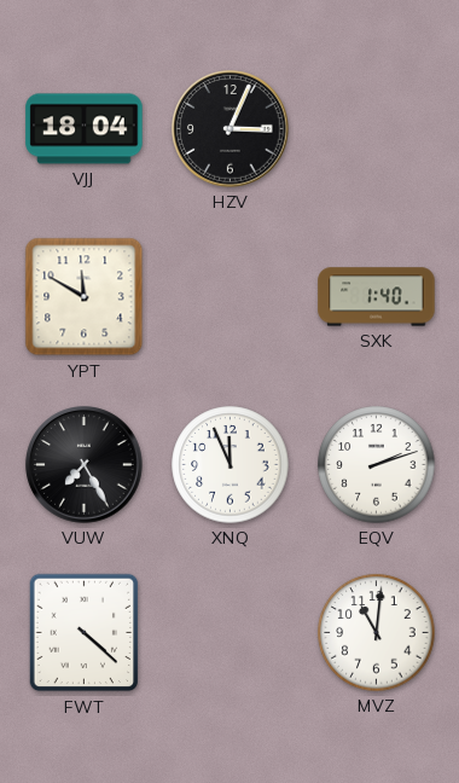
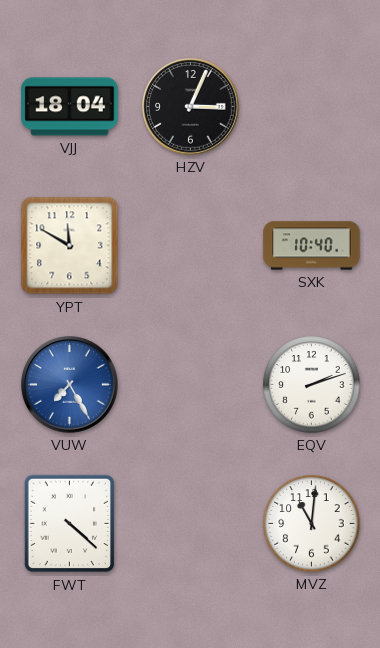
SXK: 1:40 -> 10:40
VUW dial: black -> blue
XNQ: 11:56 -> none
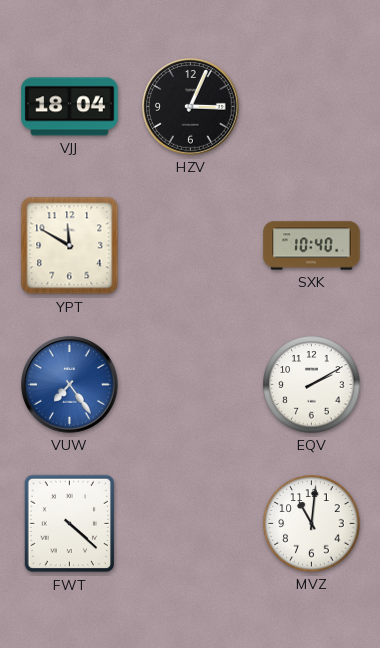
VUW: 7:25 -> 7:24
EQV: 2:12 -> 2:10
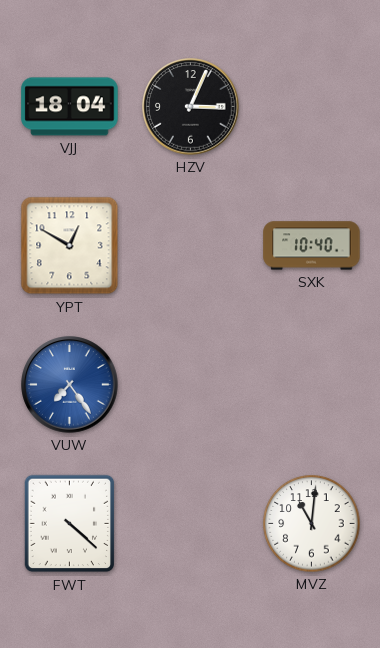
YPT: 11:50 -> 12:50
EQV: 2:10 -> none
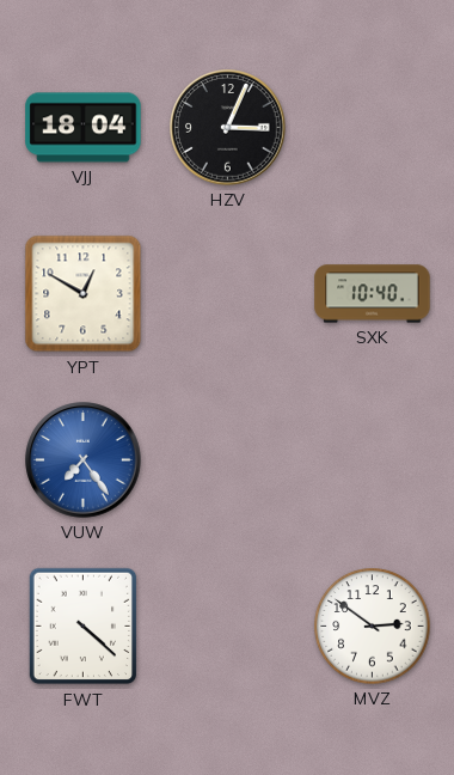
MVZ: 11:01 -> 2:51
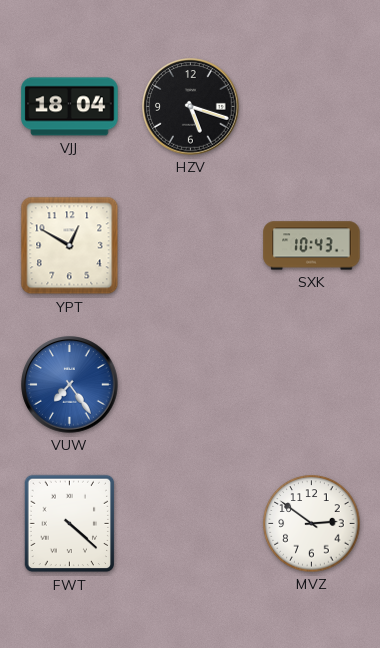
HZV: 3:04 -> 5:18
SXK: 10:40 -> 10:43
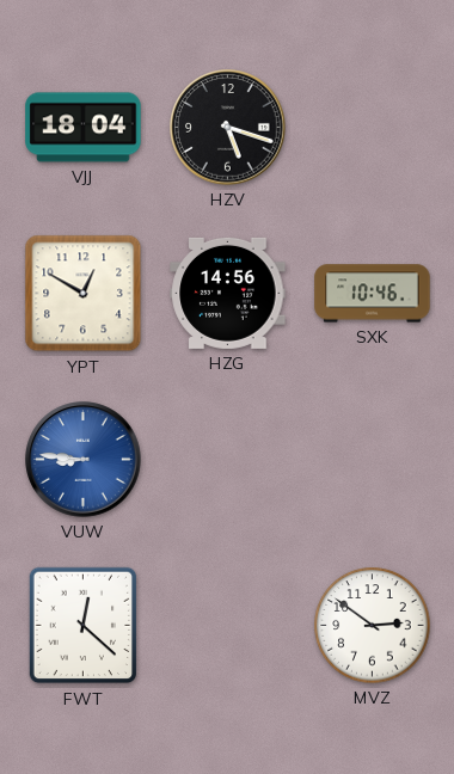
HZG: none -> 14:56
SXK: 10:43 -> 10:46
VUW: 7:24 -> 8:46
FWT: 4:22 -> 12:22
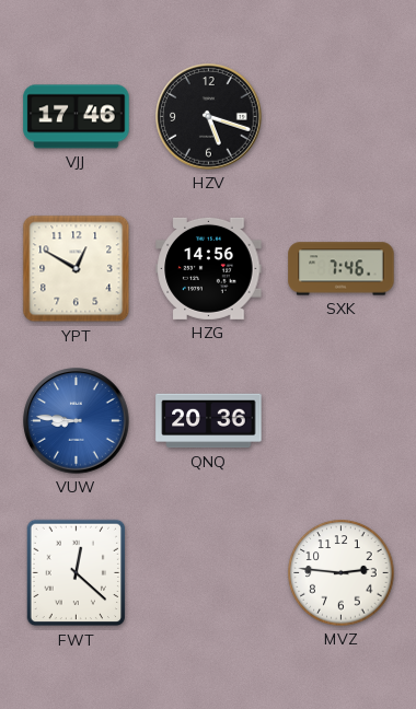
VJJ: 18:04 -> 17:46
SXK: 10:46 -> 7:46
QNQ: none -> 20:36
MVZ: 2:51 -> 2:46
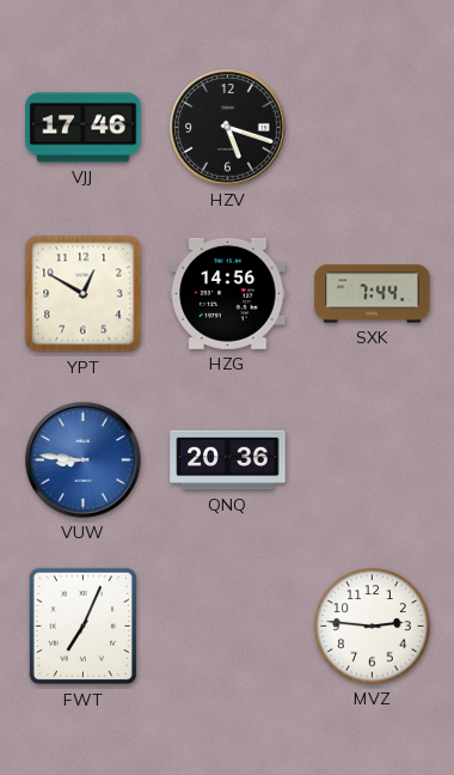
SXK: 7:46 -> 7:44
FWT: 12:22 -> 7:04
